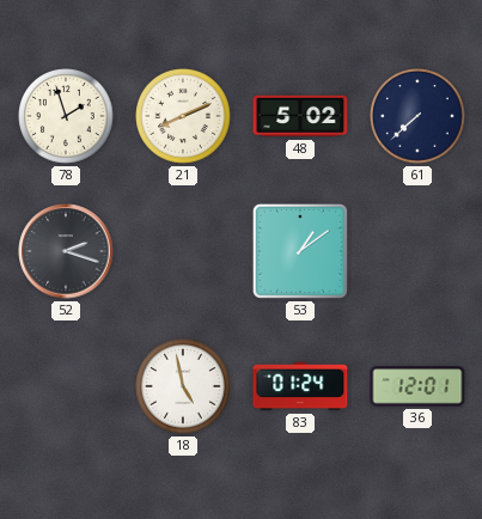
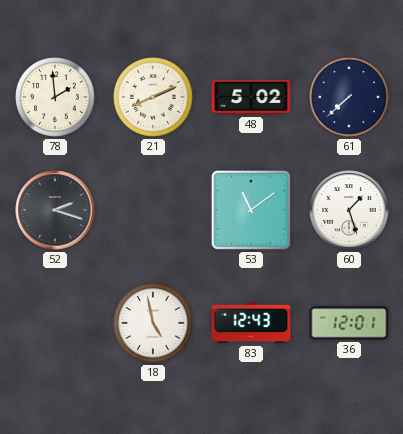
78: 1:57 -> 1:59
53: 1:09 -> 11:09
60: none -> 1:27
83: 01:24 -> 12:43
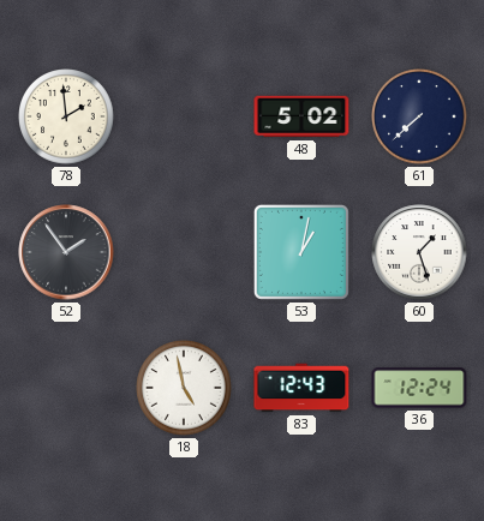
21: 8:11 -> none
52: 2:18 -> 1:54
53: 11:09 -> 1:02
36: 12:01 -> 12:24
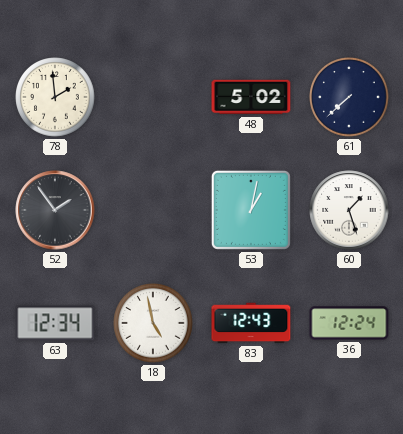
63: none -> 12:34
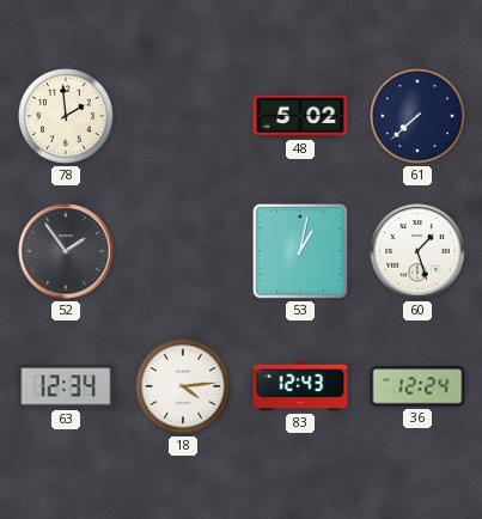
18: 4:58 -> 4:14
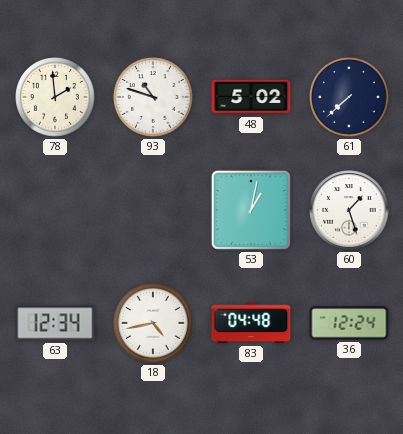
93: none -> 10:48
52: 1:54 -> none
18: 4:14 -> 4:43
83: 12:43 -> 04:48
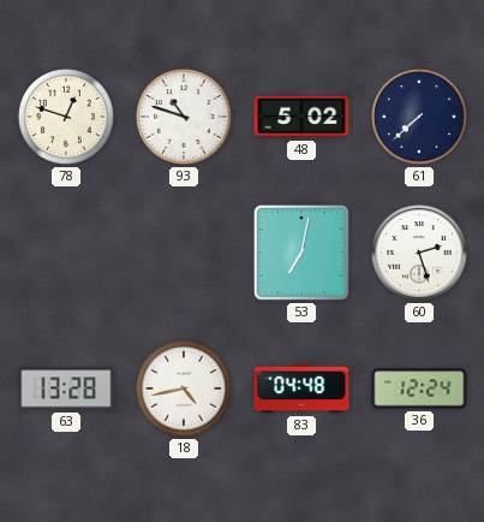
78: 1:59 -> 12:48
53: 1:02 -> 7:02
60: 1:27 -> 2:27
63: 12:34 -> 13:28
